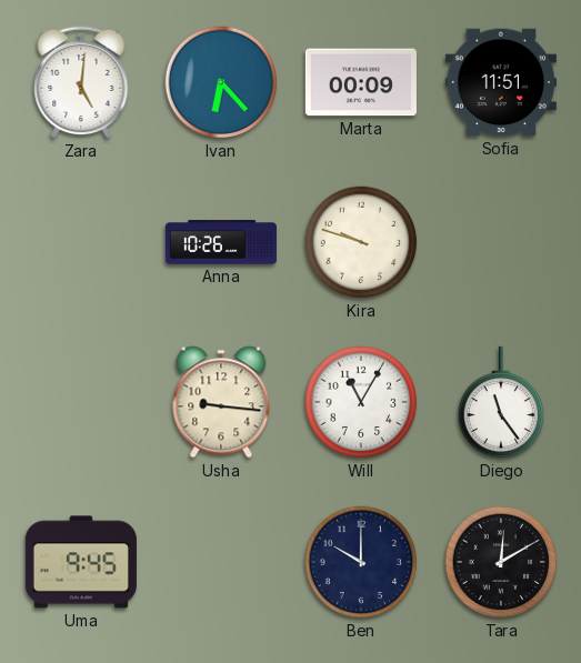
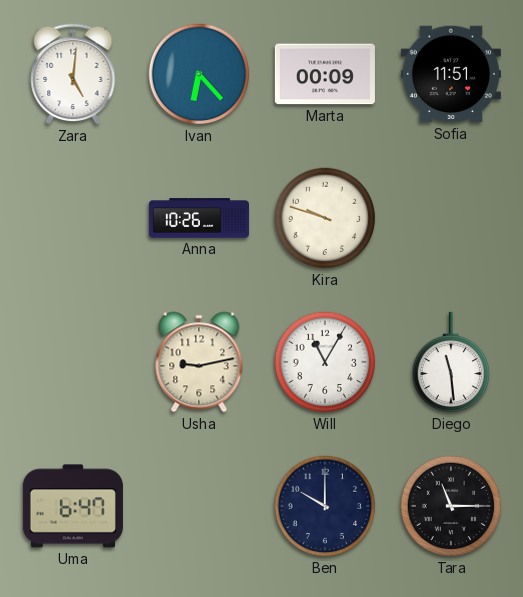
Usha: 9:16 -> 9:13
Diego: 11:24 -> 11:29
Uma: 9:45 -> 6:47
Tara: 12:10 -> 11:15
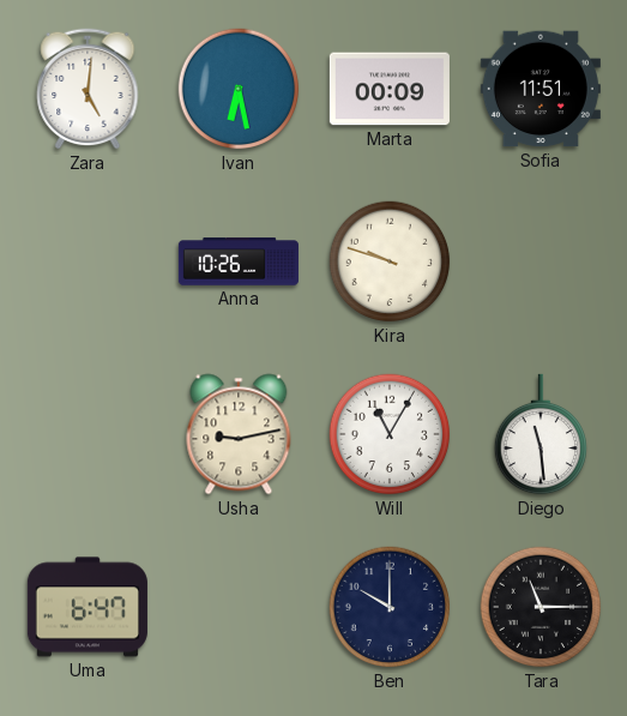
Ivan: 6:23 -> 6:28
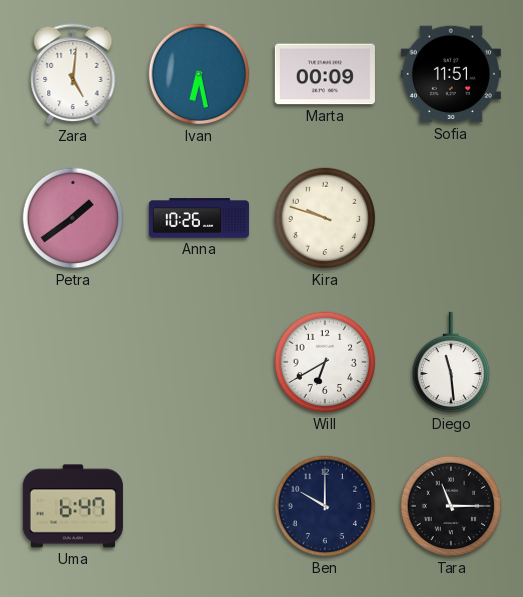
Petra: none -> 1:39
Usha: 9:13 -> none
Will: 11:05 -> 6:40
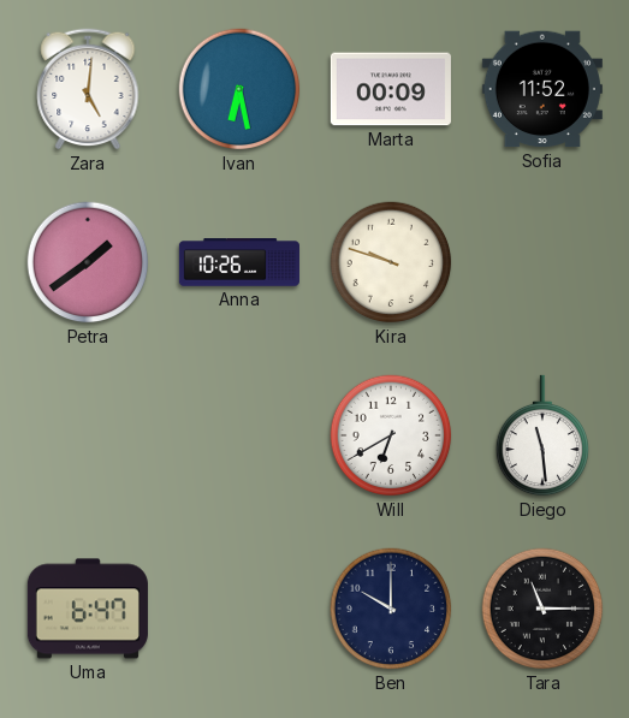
Sofia: 11:51 -> 11:52
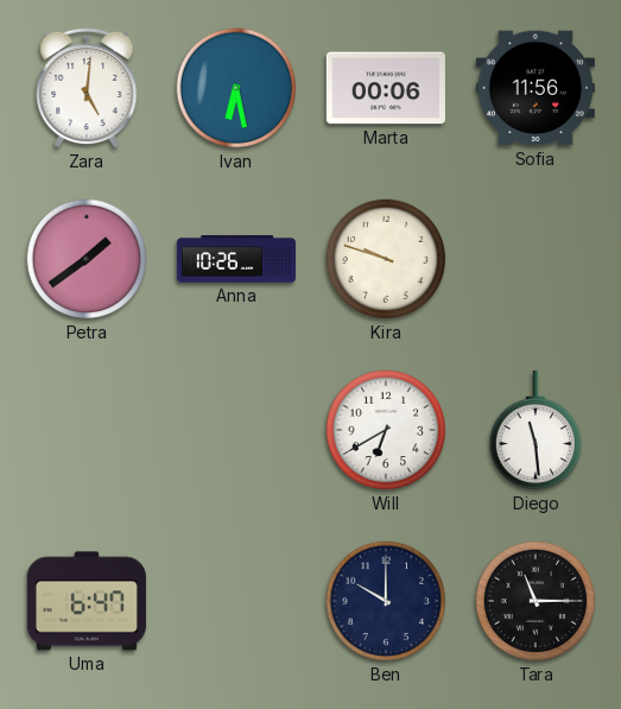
Marta: 00:09 -> 00:06
Sofia: 11:52 -> 11:56
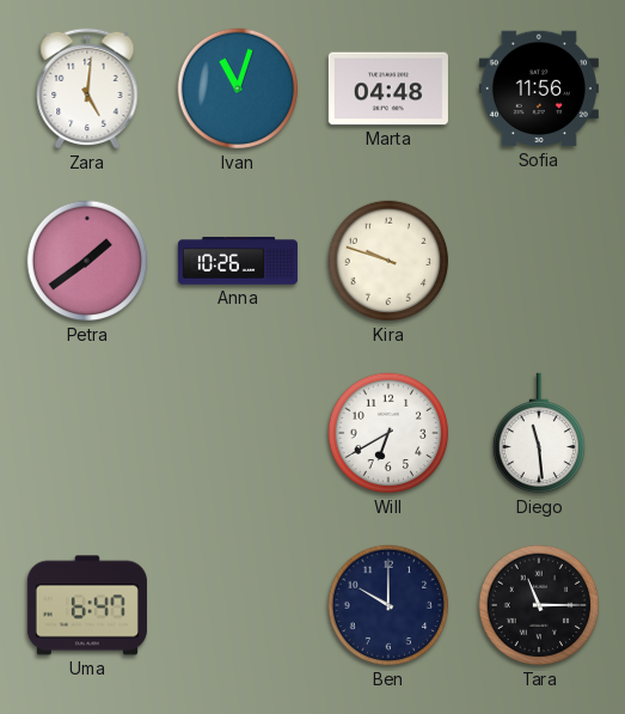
Ivan: 6:28 -> 11:03
Marta: 00:06 -> 04:48
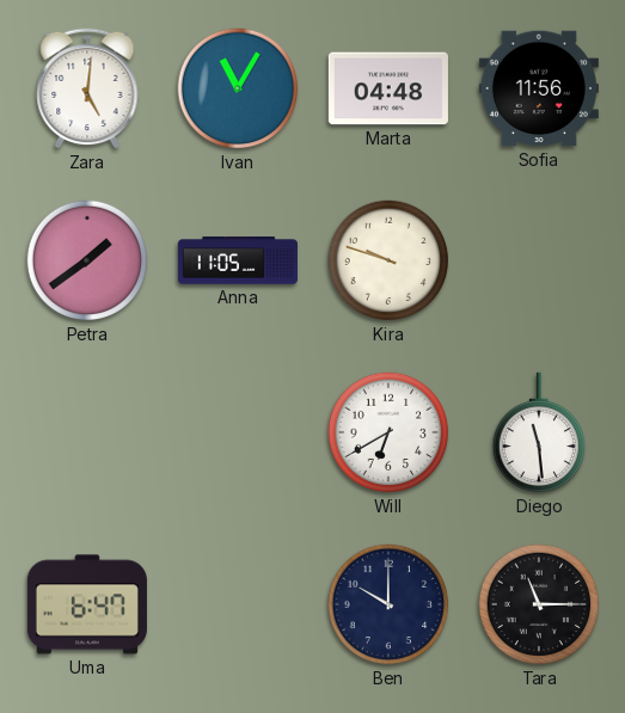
Ivan: 11:03 -> 11:05
Anna: 10:26 -> 11:05
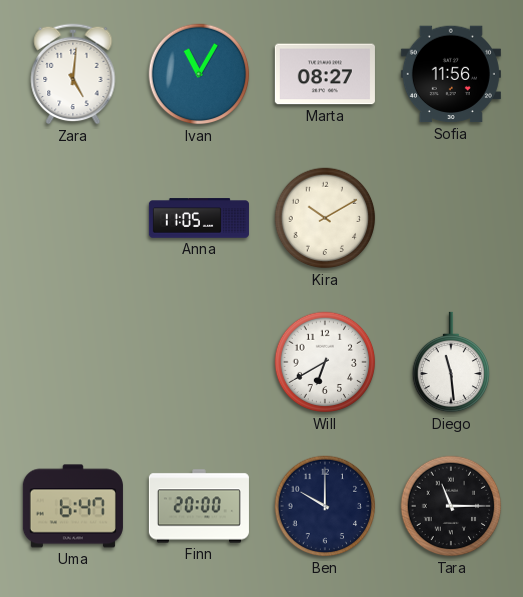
Marta: 04:48 -> 08:27
Petra: 1:39 -> none
Kira: 9:48 -> 10:10
Finn: none -> 20:00
